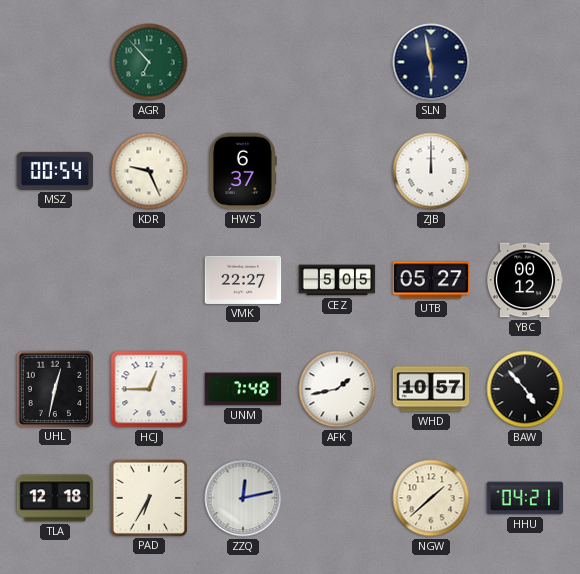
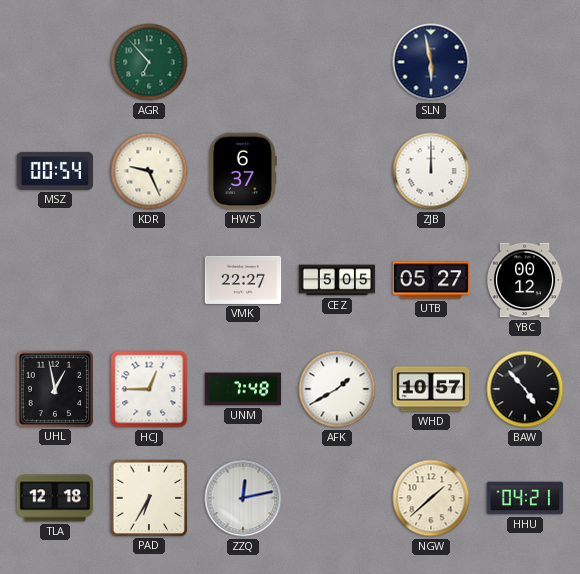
UHL: 12:32 -> 12:58
AFK: 1:43 -> 1:40
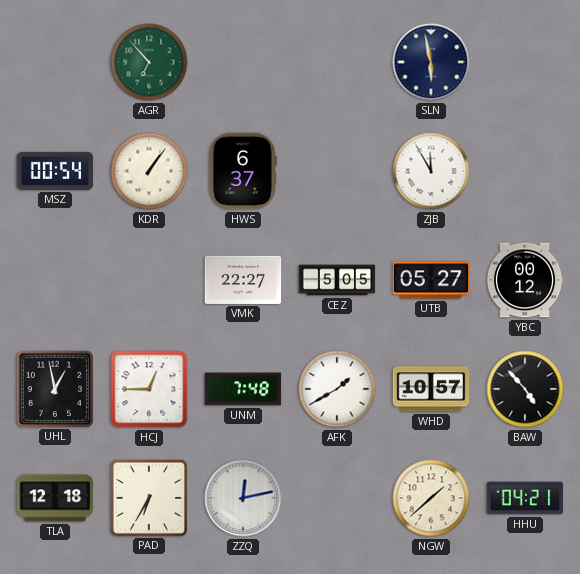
KDR: 9:26 -> 1:06
ZJB: 12:00 -> 11:55
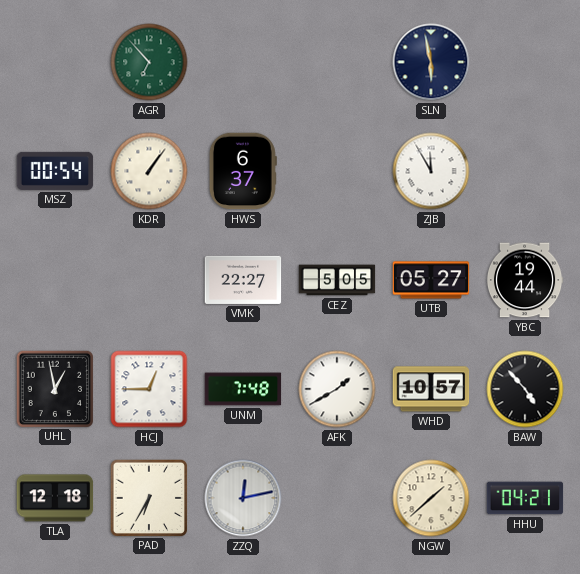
YBC: 00:12 -> 19:44
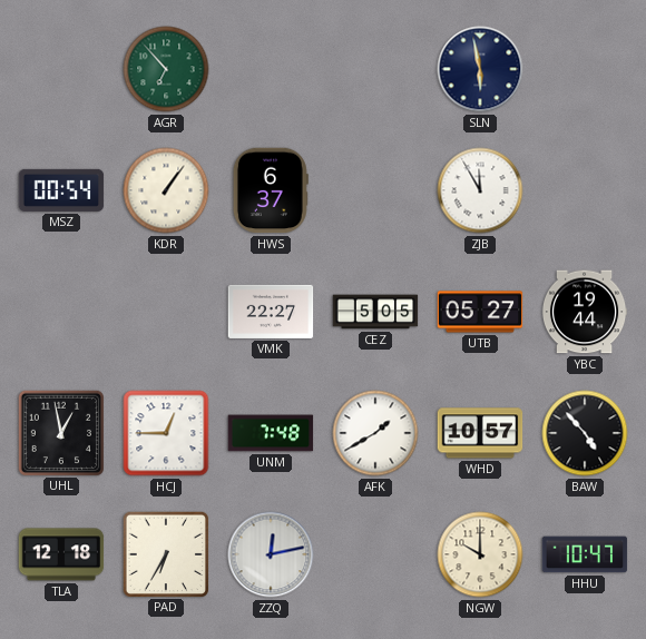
NGW: 1:38 -> 10:00
HHU: 04:21 -> 10:47
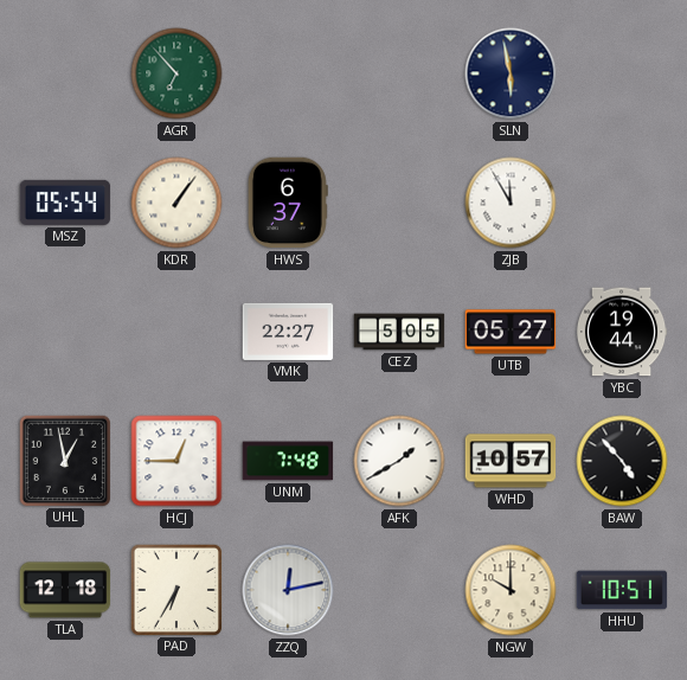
MSZ: 00:54 -> 05:54
HHU: 10:47 -> 10:51
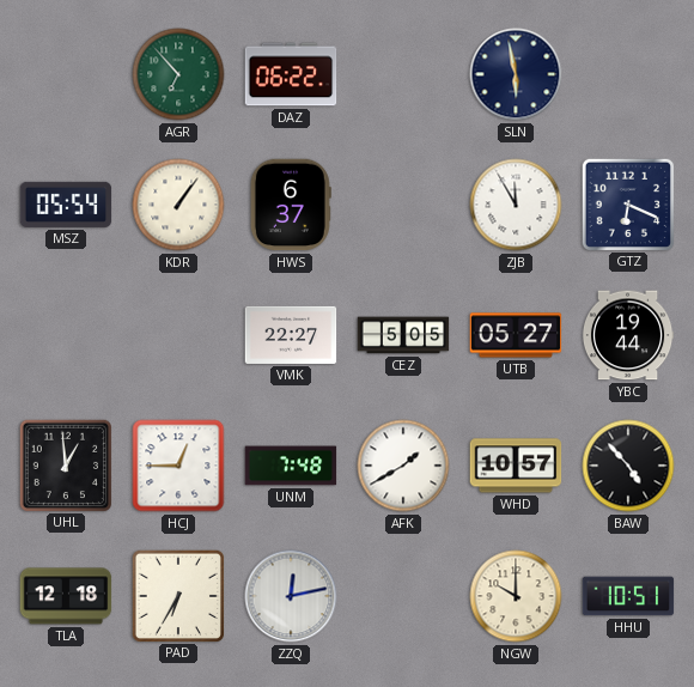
DAZ: none -> 06:22
GTZ: none -> 6:19
UHL: 12:58 -> 12:59
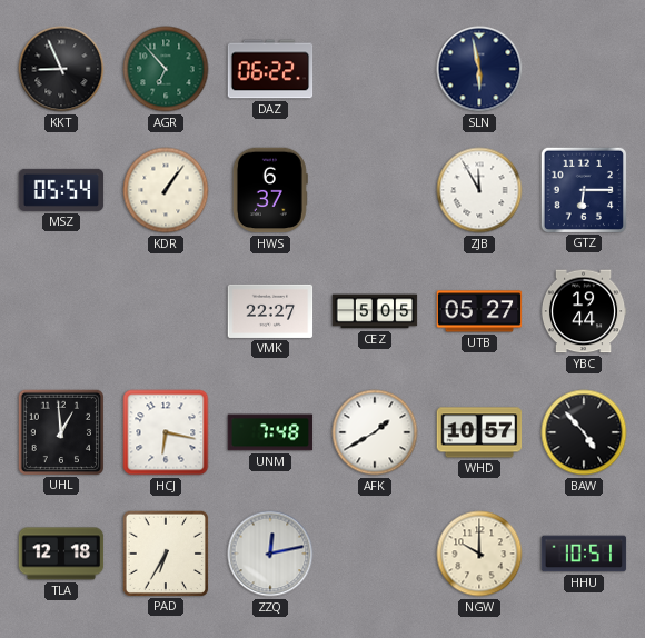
KKT: none -> 8:56
GTZ: 6:19 -> 6:15
HCJ: 12:45 -> 6:17
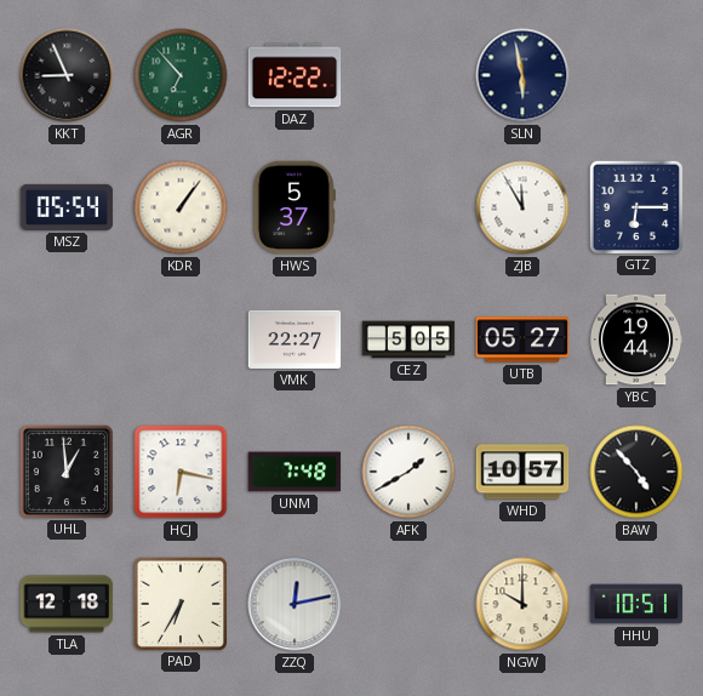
DAZ: 06:22 -> 12:22
HWS: 6:37 -> 5:37
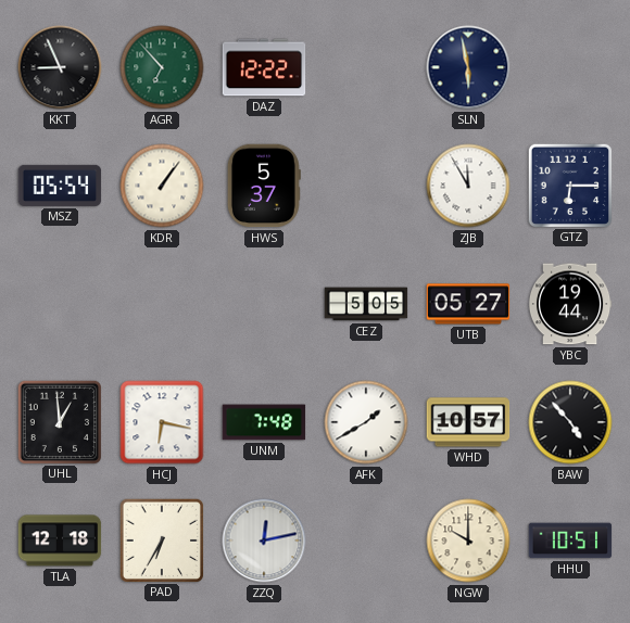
VMK: 22:27 -> none
